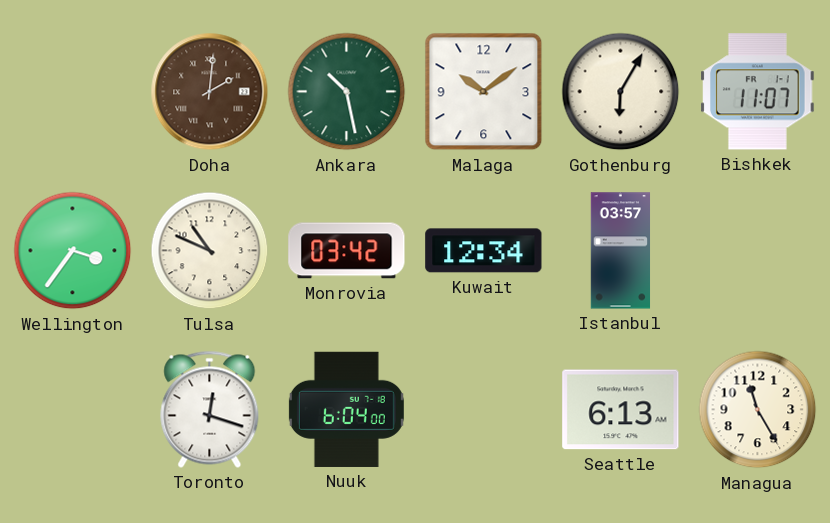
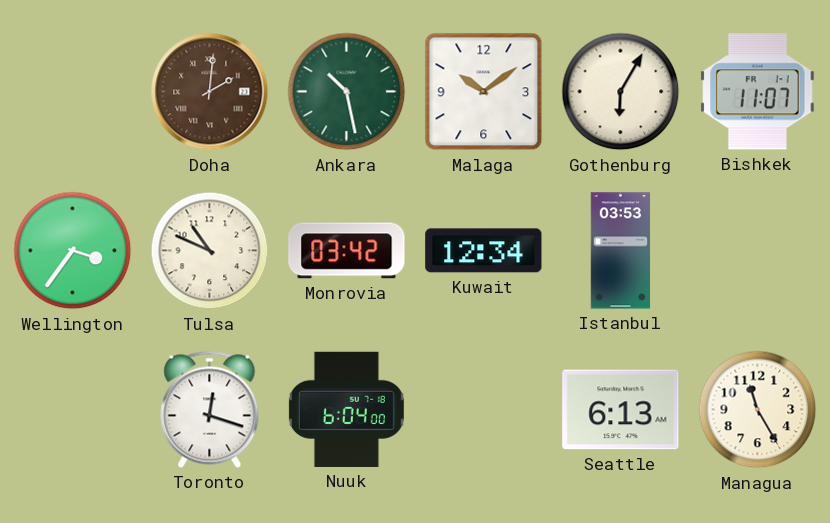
Istanbul: 03:57 -> 03:53
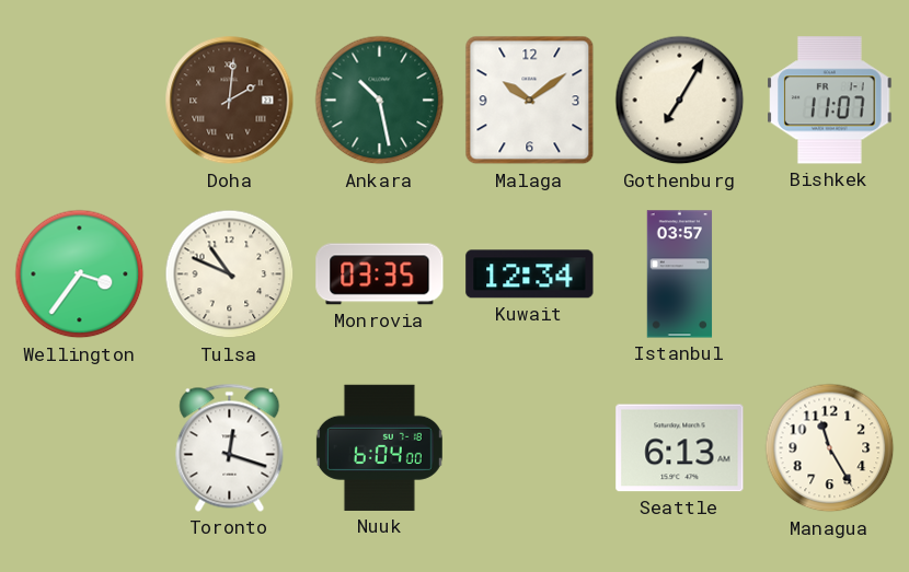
Gothenburg: 6:05 -> 7:05
Monrovia: 03:42 -> 03:35
Istanbul: 03:53 -> 03:57
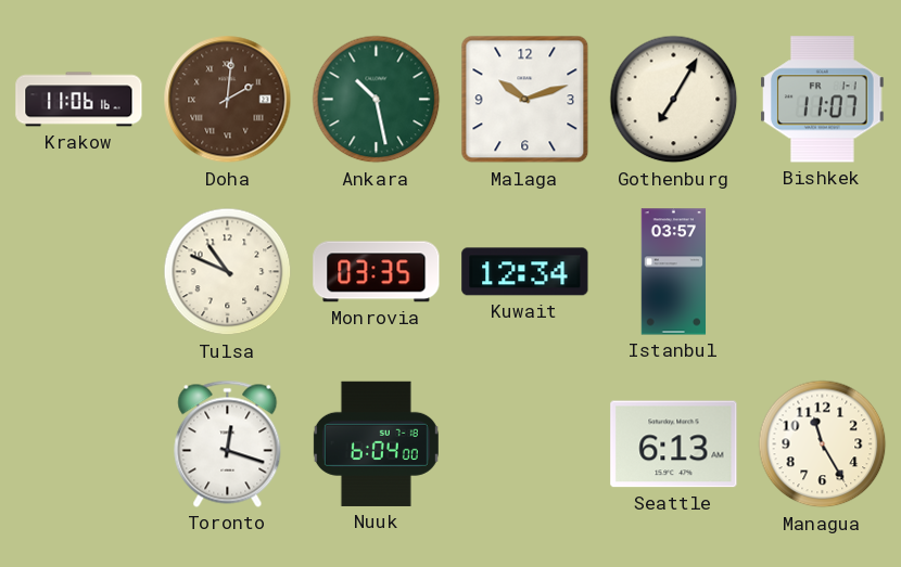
Krakow: none -> 11:06
Malaga: 10:09 -> 10:12
Wellington: 3:36 -> none
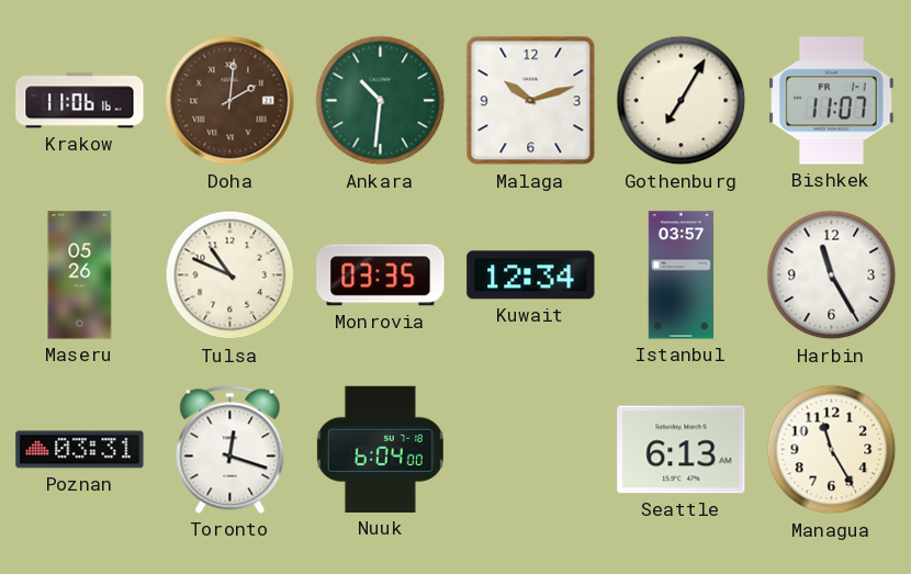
Ankara: 10:28 -> 10:31
Maseru: none -> 05:26
Harbin: none -> 11:25
Poznan: none -> 03:31
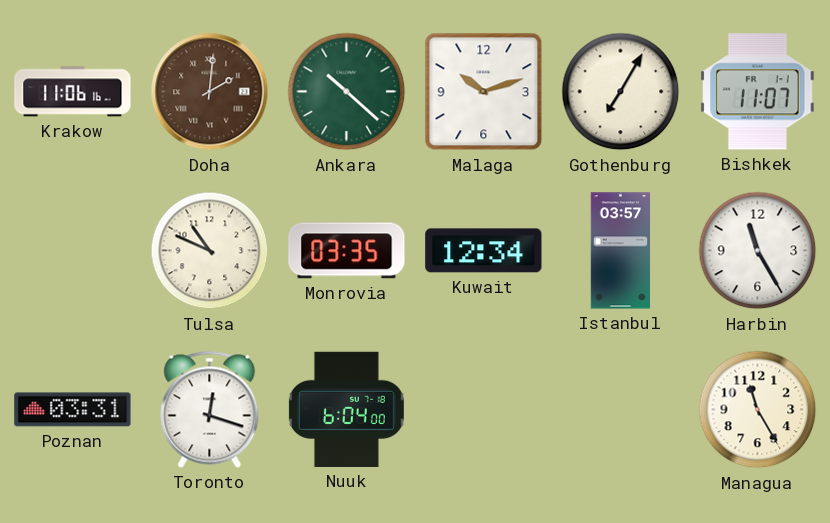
Ankara: 10:31 -> 10:22
Maseru: 05:26 -> none
Seattle: 6:13 -> none
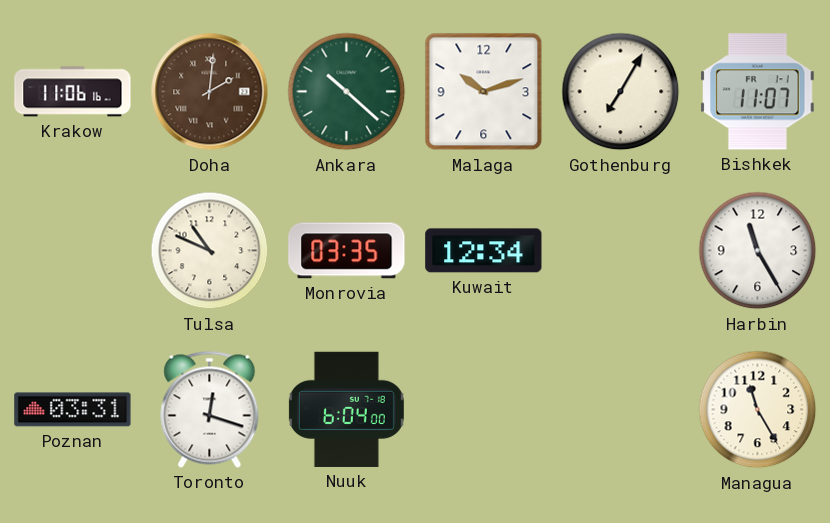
Istanbul: 03:57 -> none
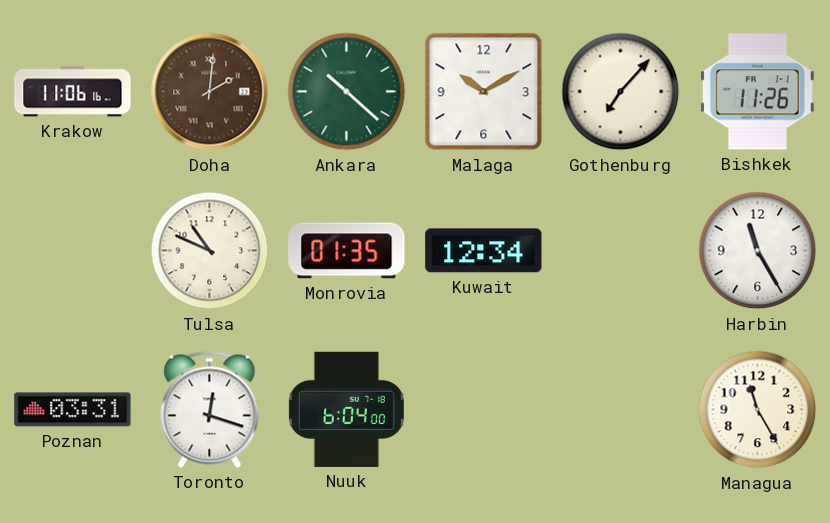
Malaga: 10:12 -> 10:10
Gothenburg: 7:05 -> 7:07
Bishkek: 11:07 -> 11:26
Monrovia: 03:35 -> 01:35
